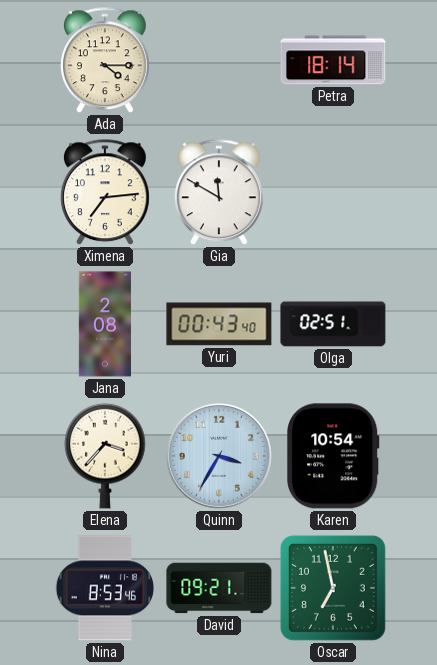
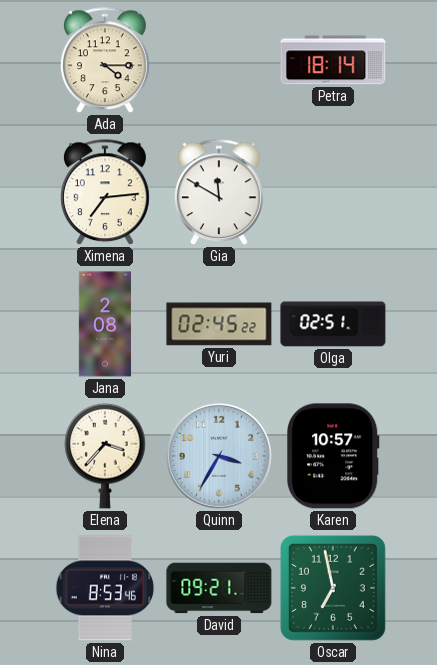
Yuri: 00:43 -> 02:45
Karen: 10:54 -> 10:57
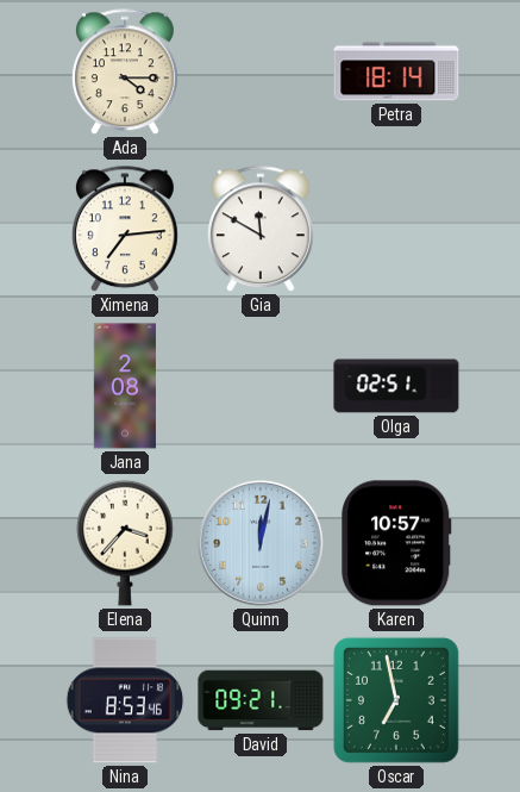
Yuri: 02:45 -> none
Quinn: 3:35 -> 12:02
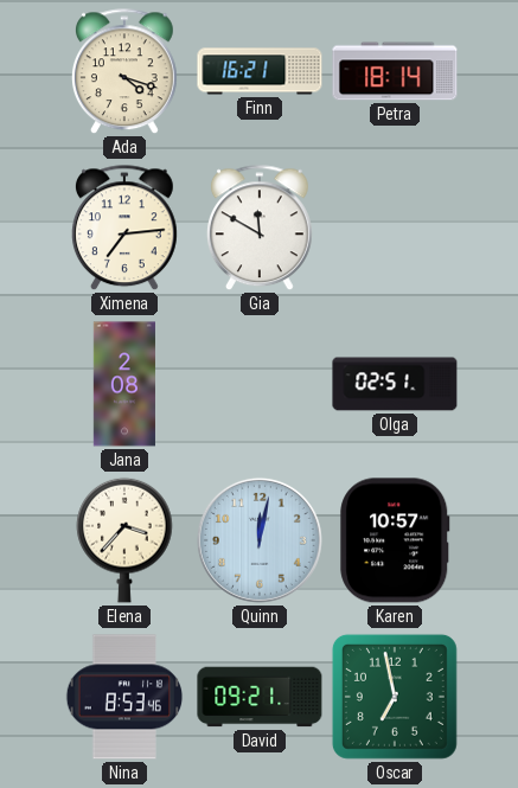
Ada: 4:15 -> 4:18
Finn: none -> 16:21
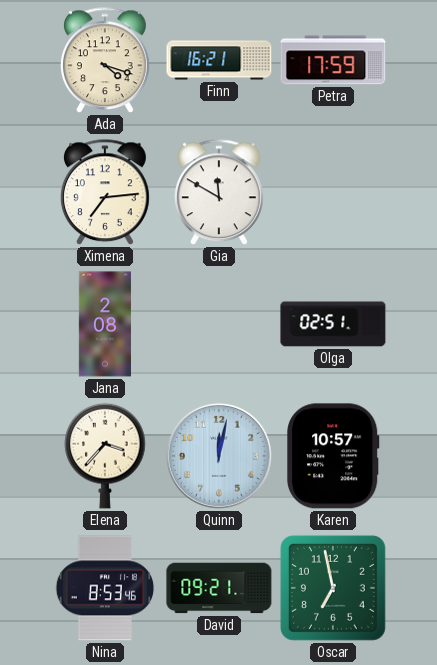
Petra: 18:14 -> 17:59
